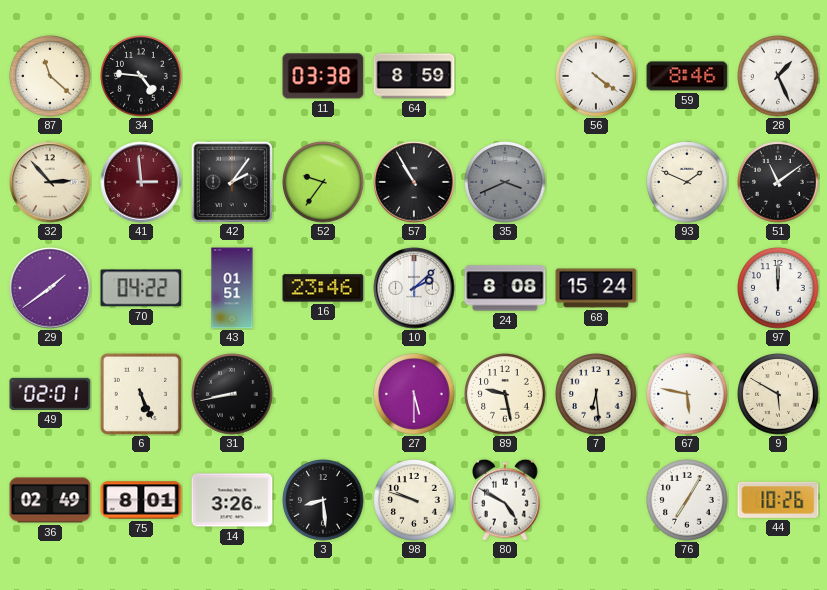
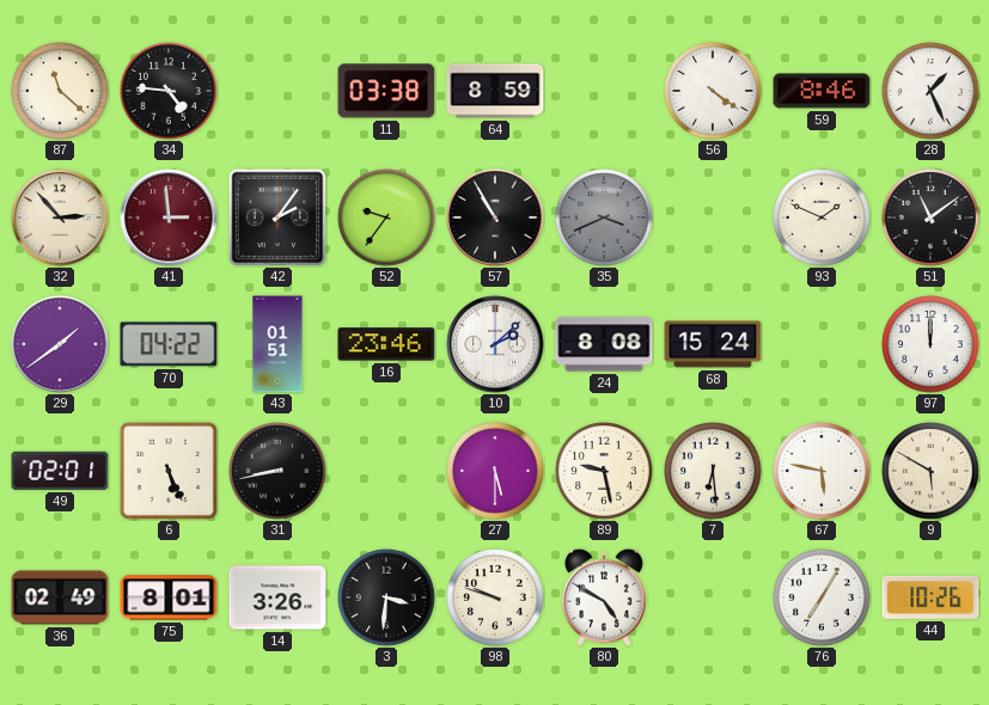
3: 8:29 -> 3:31
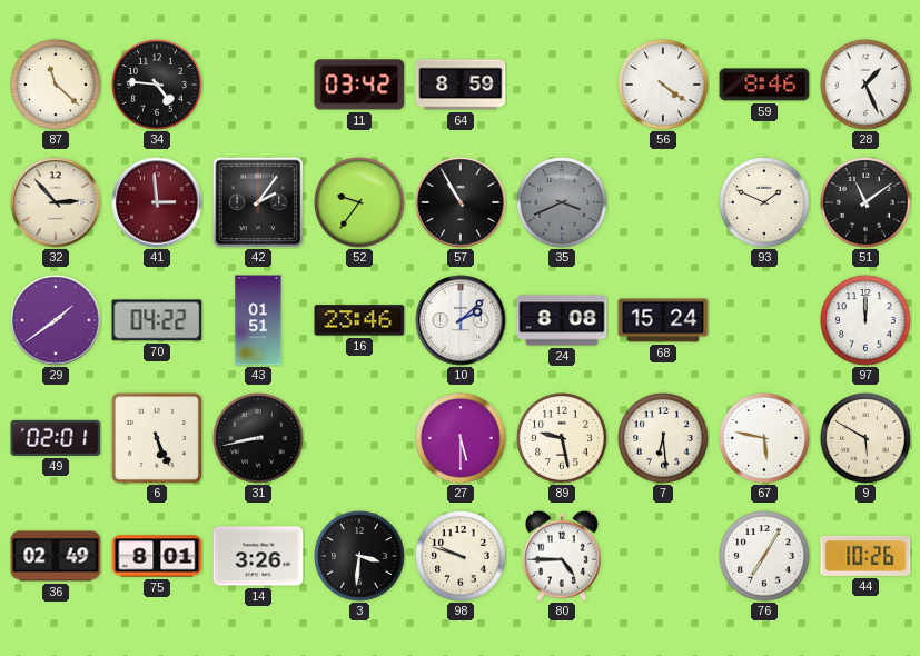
11: 03:38 -> 03:42
80: 4:50 -> 4:45
